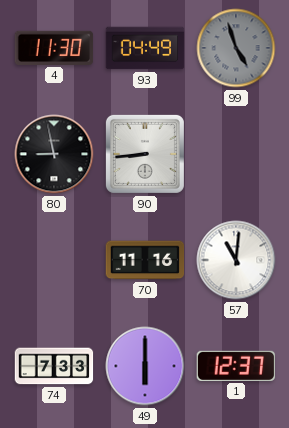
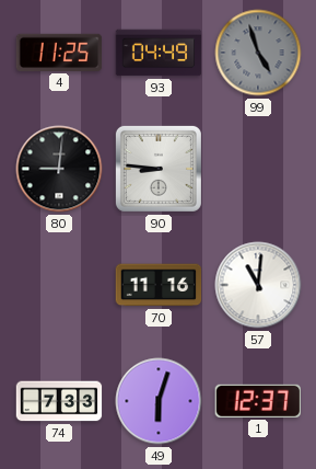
4: 11:30 -> 11:25
80: 8:58 -> 9:01
90: 8:44 -> 8:46
49: 6:00 -> 6:03
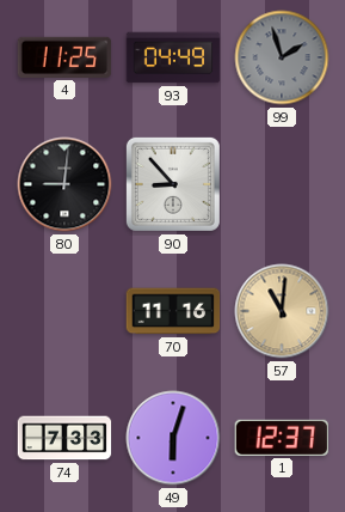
99: 4:57 -> 1:57
90: 8:46 -> 8:53
57 dial: white -> champagne
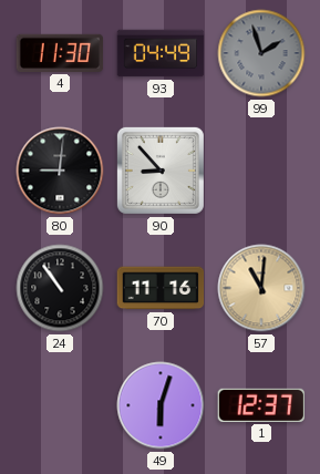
4: 11:25 -> 11:30
24: none -> 10:54
74: 7:33 -> none
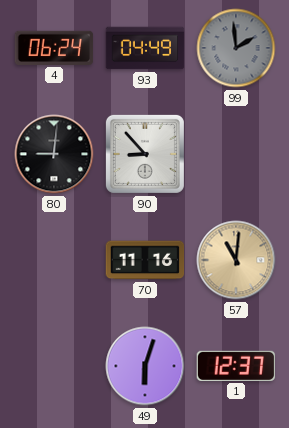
4: 11:30 -> 06:24
99: 1:57 -> 1:59
24: 10:54 -> none
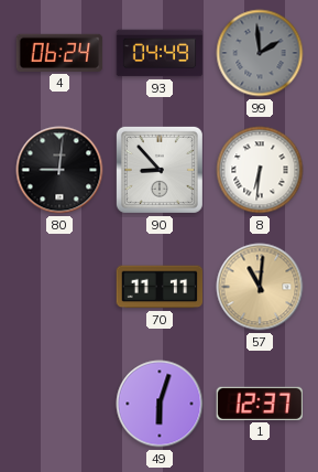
8: none -> 6:31
70: 11:16 -> 11:11
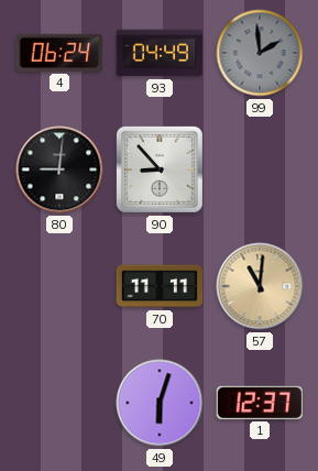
8: 6:31 -> none
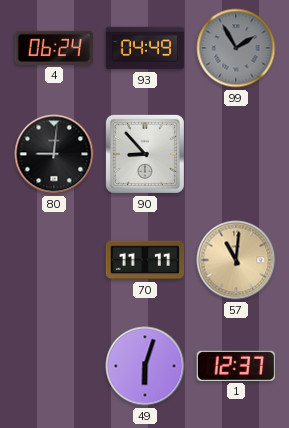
99: 1:59 -> 1:55
